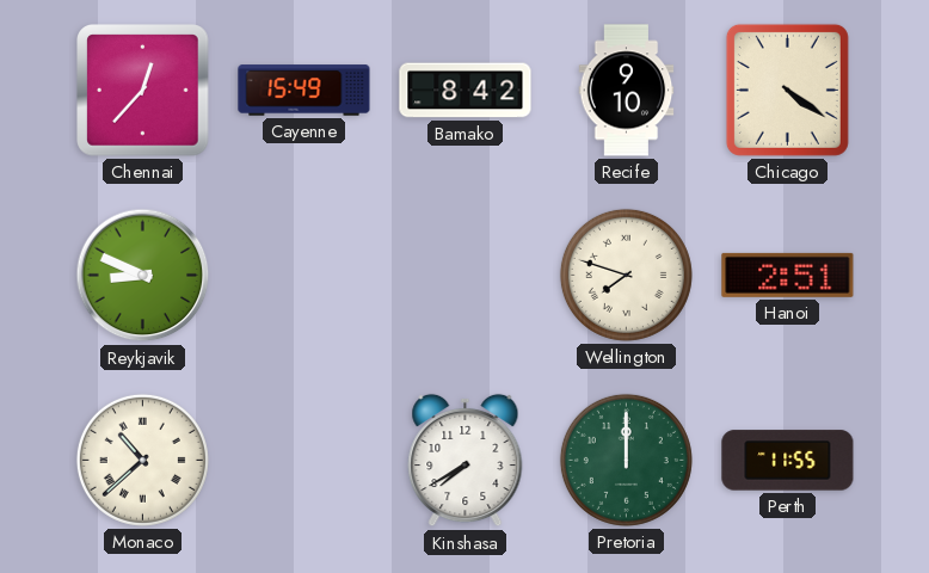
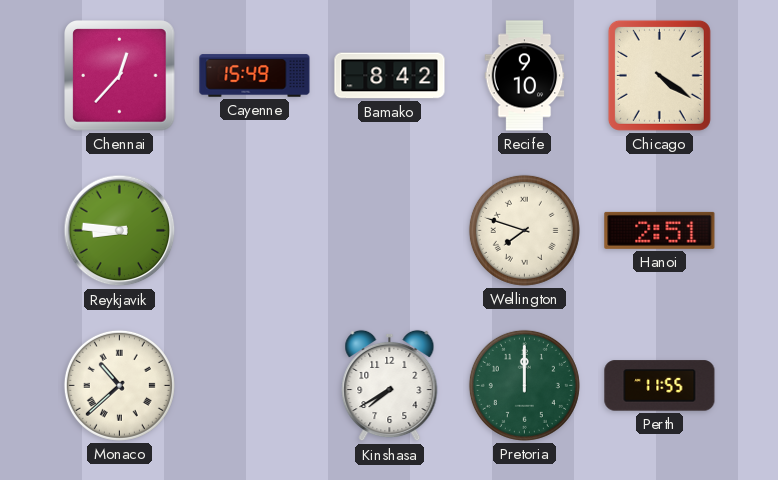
Reykjavik: 8:49 -> 8:46
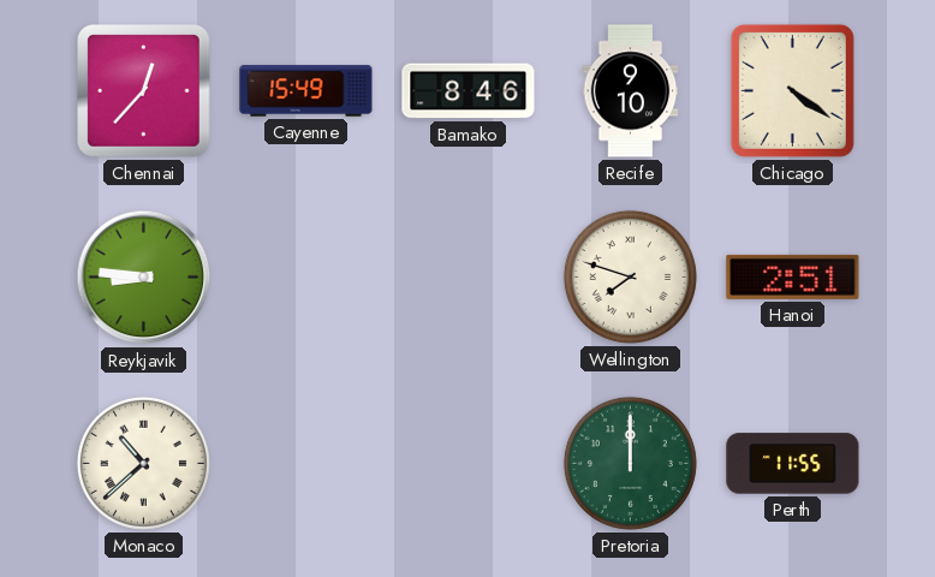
Bamako: 8:42 -> 8:46
Kinshasa: 7:40 -> none
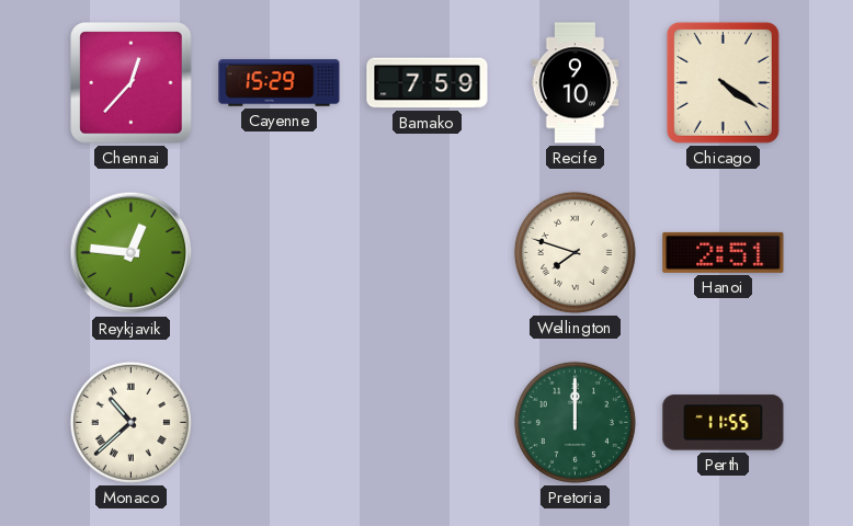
Cayenne: 15:49 -> 15:29
Bamako: 8:46 -> 7:59
Reykjavik: 8:46 -> 12:46
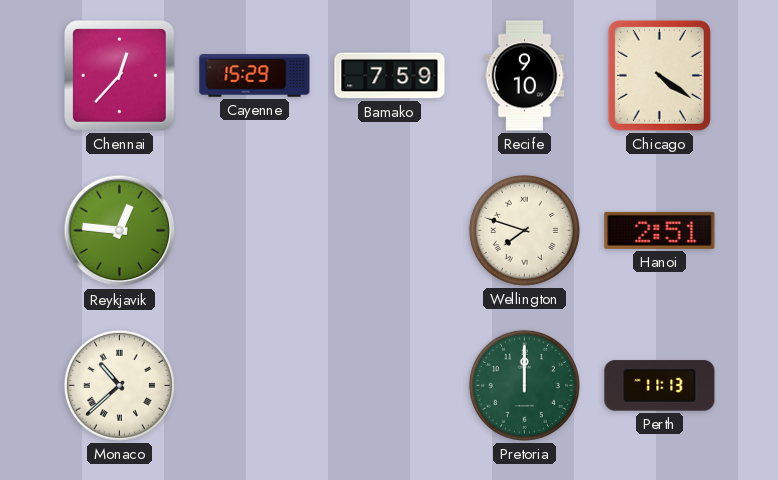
Perth: 11:55 -> 11:13
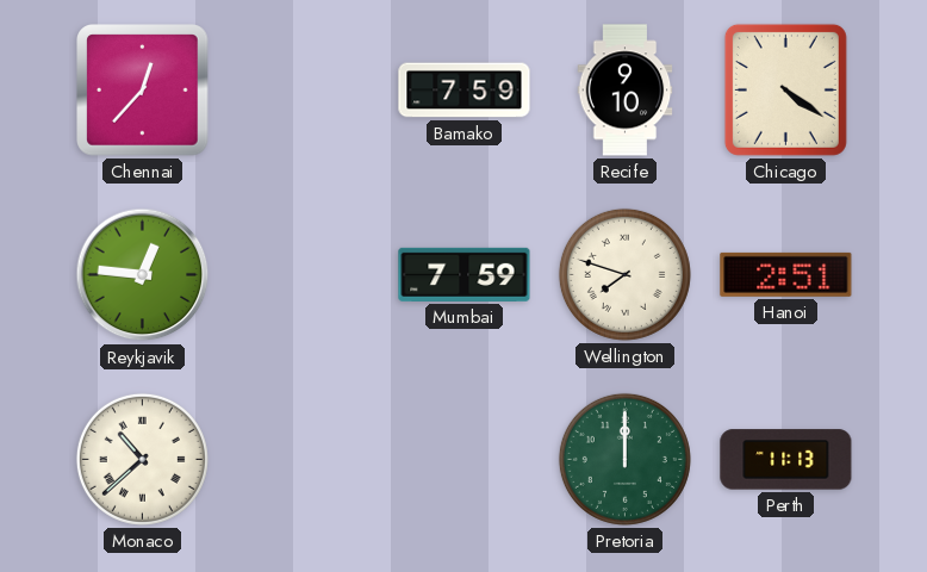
Cayenne: 15:29 -> none
Mumbai: none -> 7:59
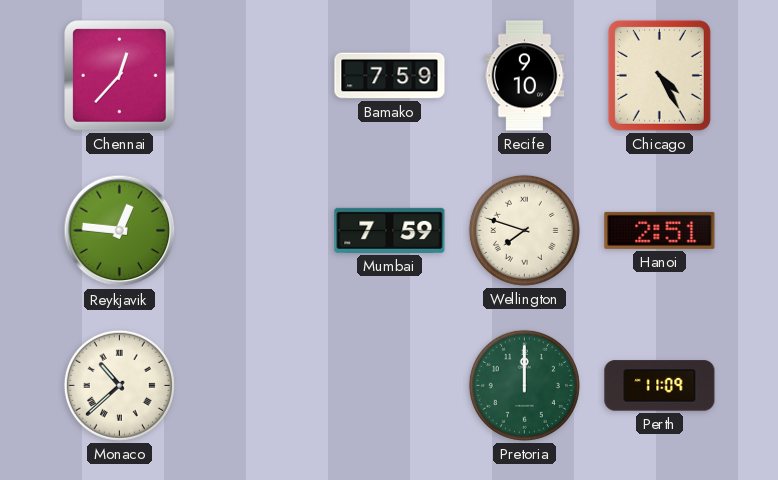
Chicago: 4:21 -> 4:25
Perth: 11:13 -> 11:09
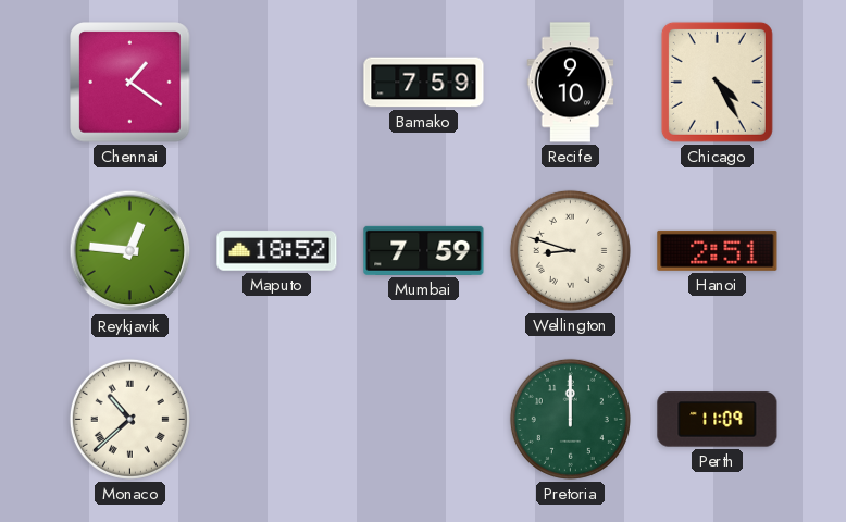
Chennai: 12:37 -> 1:21
Maputo: none -> 18:52
Wellington: 7:48 -> 8:48
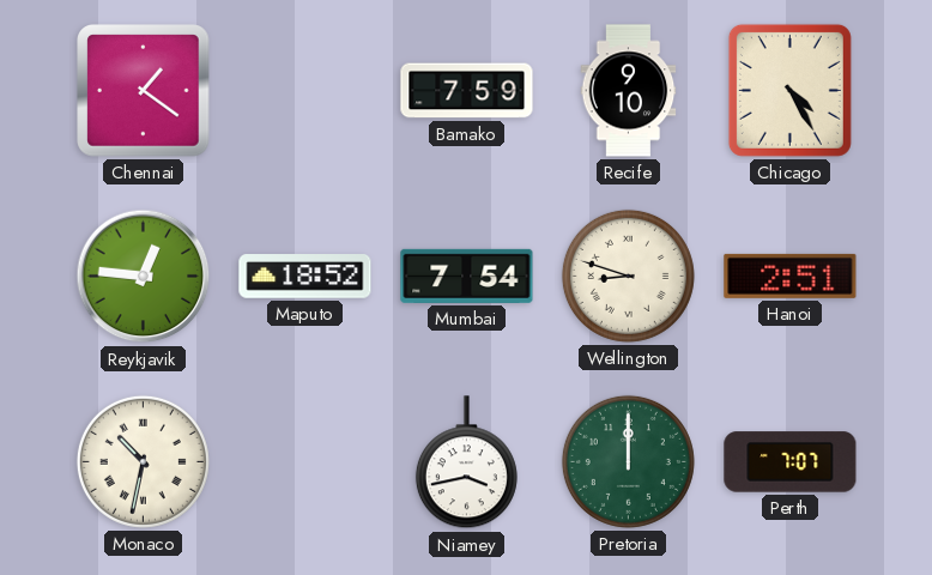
Mumbai: 7:59 -> 7:54
Monaco: 10:38 -> 10:32
Niamey: none -> 3:43
Perth: 11:09 -> 7:07
